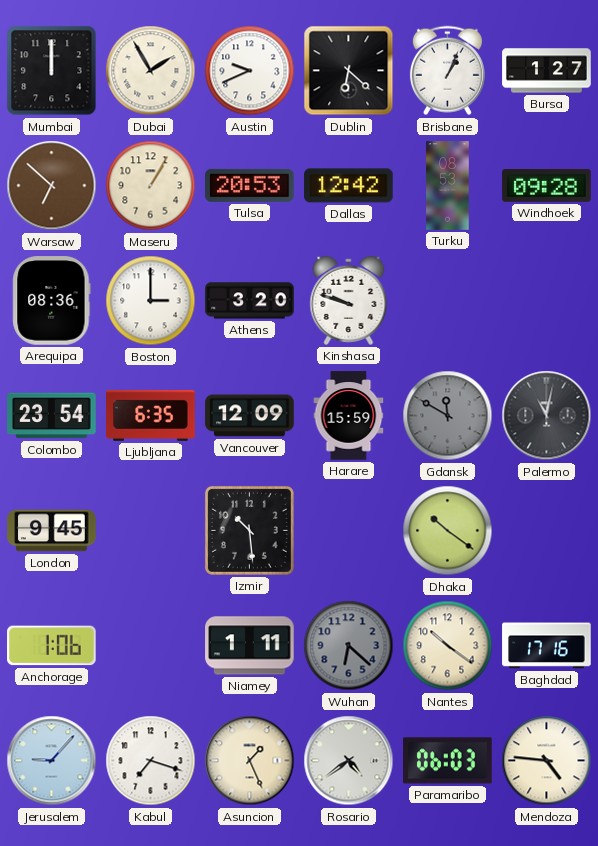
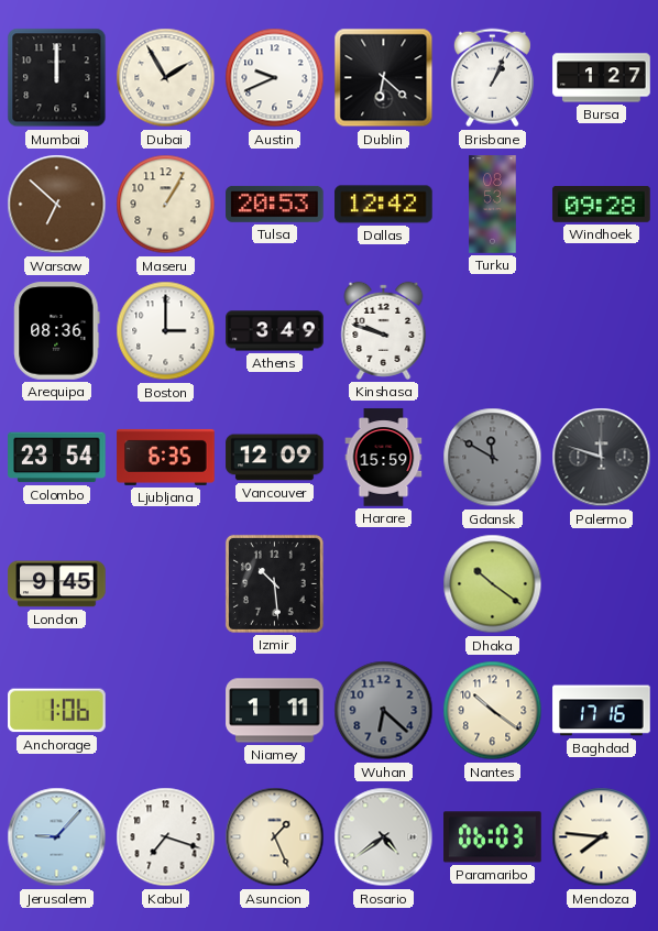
Athens: 3:20 -> 3:49
Palermo: 11:02 -> 11:48
Mendoza: 4:46 -> 7:46
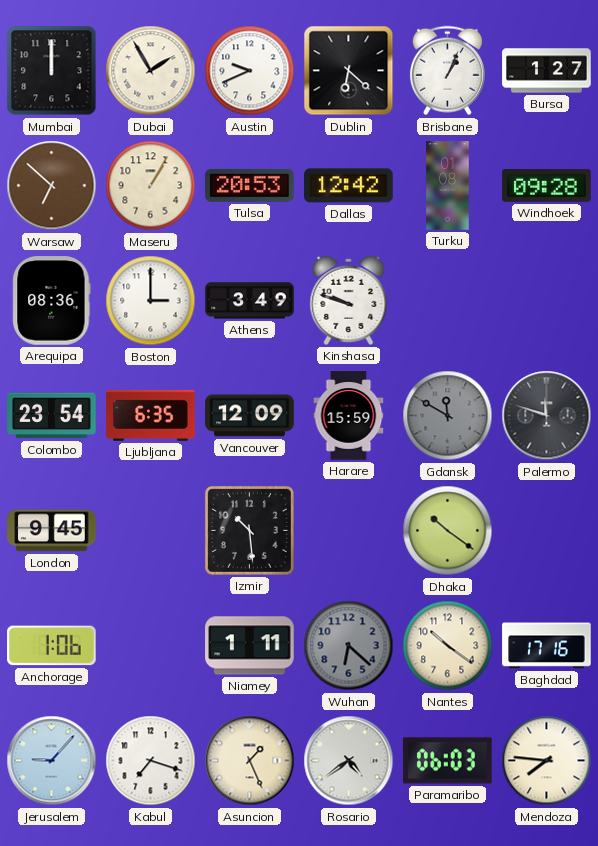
Turku: 08:53 -> 01:08
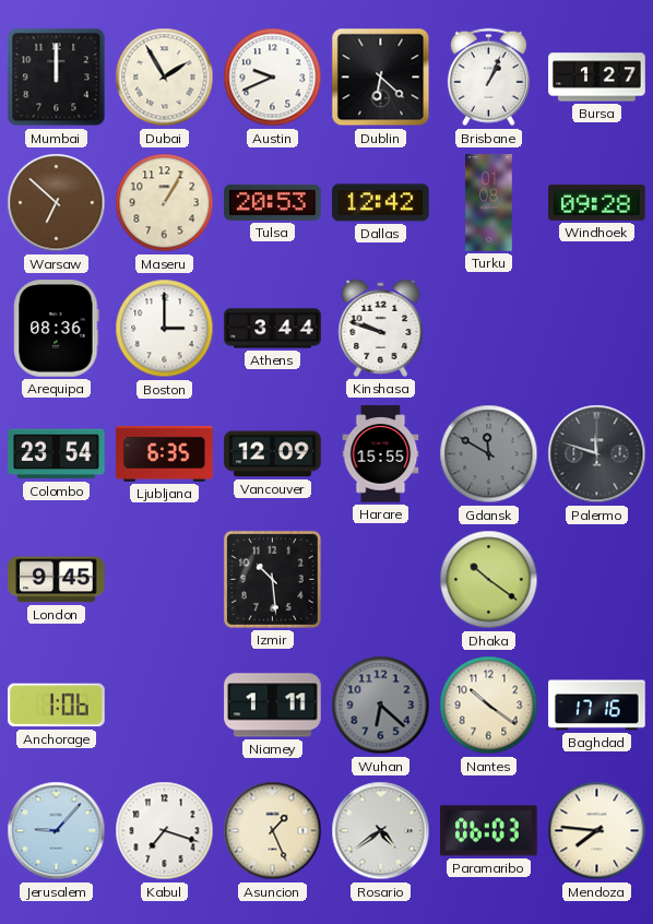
Athens: 3:49 -> 3:44
Harare: 15:59 -> 15:55
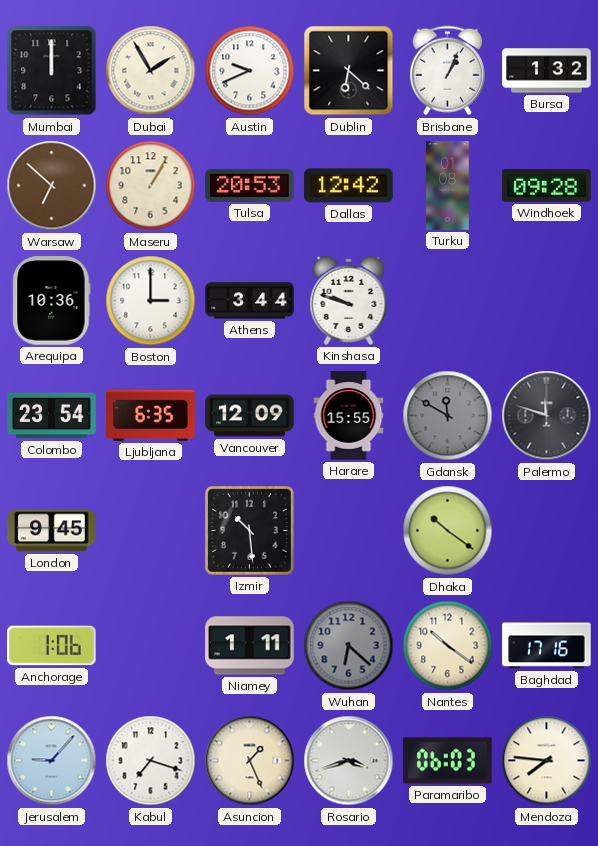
Bursa: 1:27 -> 1:32
Arequipa: 08:36 -> 10:36
Rosario: 4:39 -> 3:42
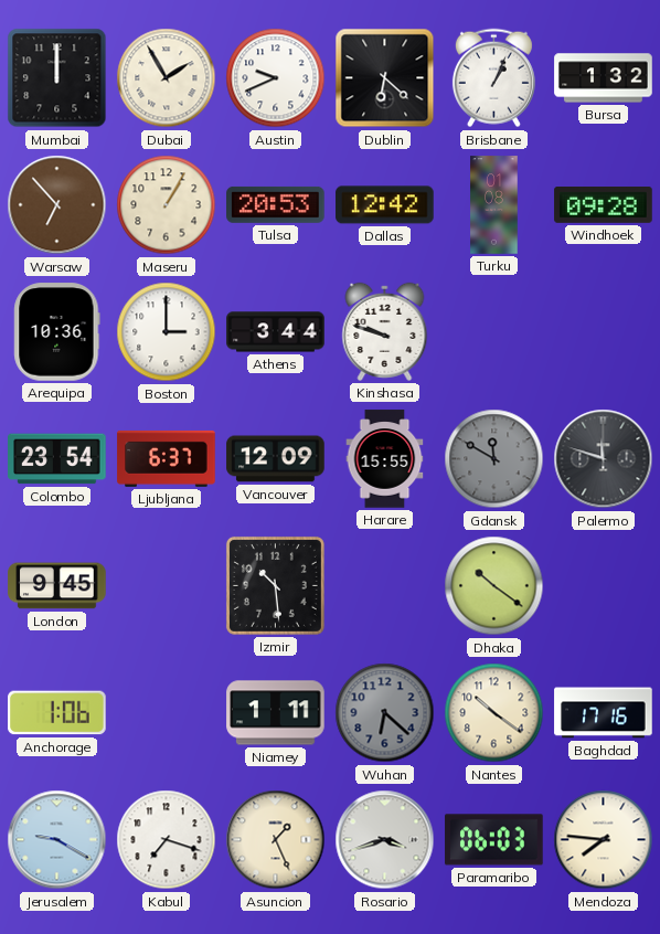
Warsaw: 6:52 -> 6:53
Ljubljana: 6:35 -> 6:37
Jerusalem: 9:07 -> 9:20
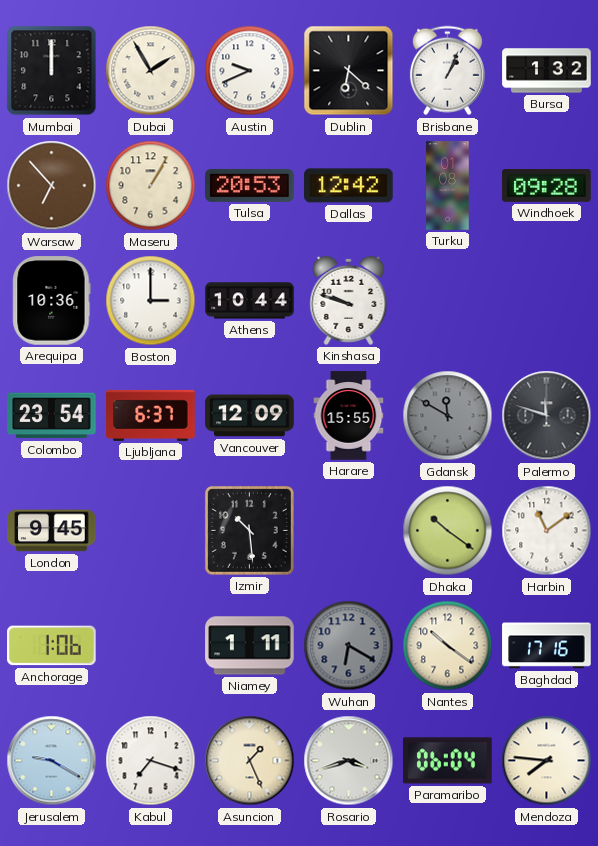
Athens: 3:44 -> 10:44
Harbin: none -> 11:09
Wuhan: 6:22 -> 6:20
Paramaribo: 06:03 -> 06:04
